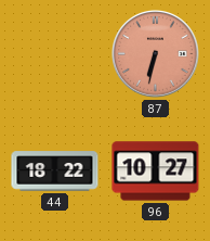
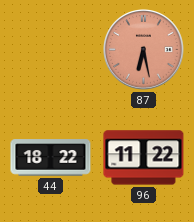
87: 6:32 -> 6:28
96: 10:27 -> 11:22
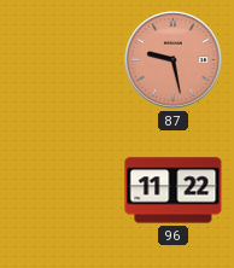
87: 6:28 -> 9:28
44: 18:22 -> none
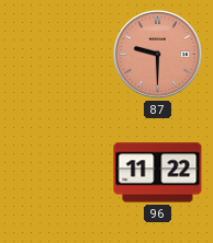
87: 9:28 -> 9:30
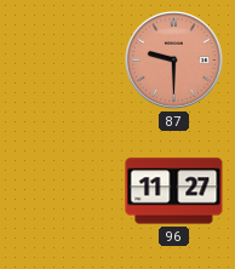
96: 11:22 -> 11:27
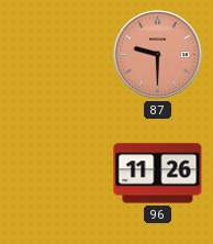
96: 11:27 -> 11:26
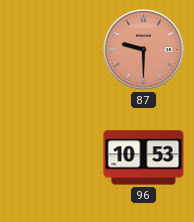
96: 11:26 -> 10:53
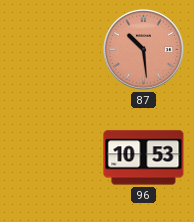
87: 9:30 -> 10:29
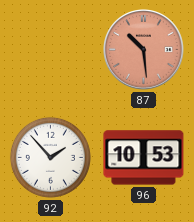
92: none -> 1:53
